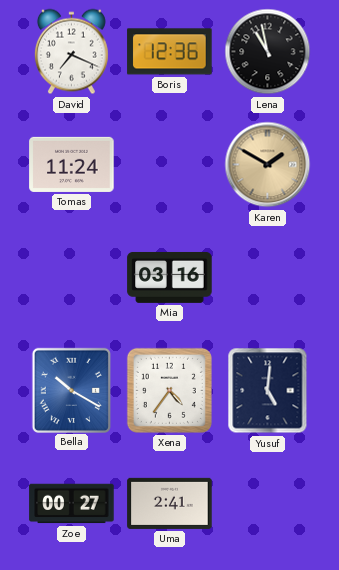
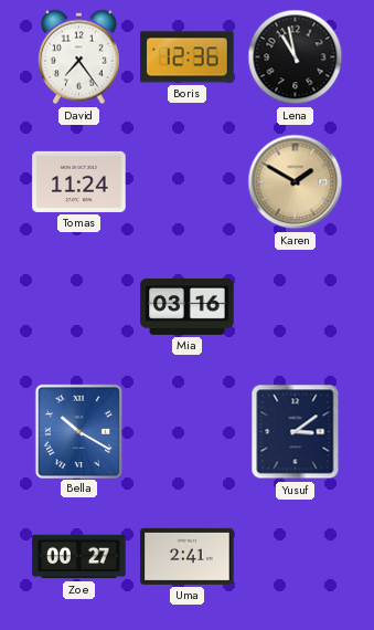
David: 7:19 -> 7:24
Xena: 4:36 -> none
Yusuf: 5:01 -> 3:09
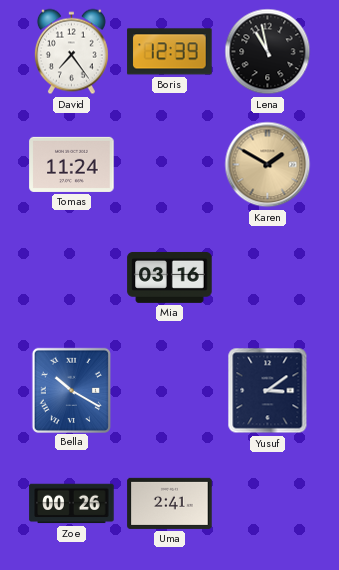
Boris: 12:36 -> 12:39
Zoe: 00:27 -> 00:26
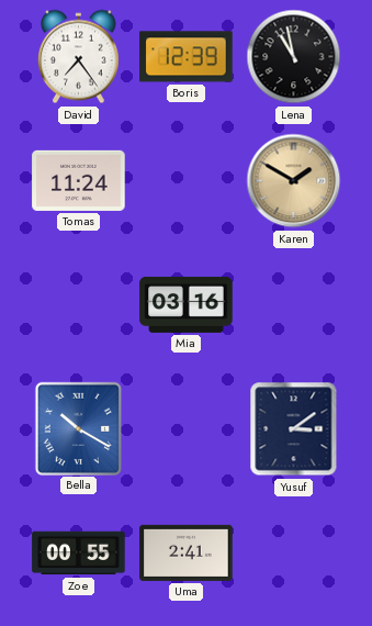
Zoe: 00:26 -> 00:55
